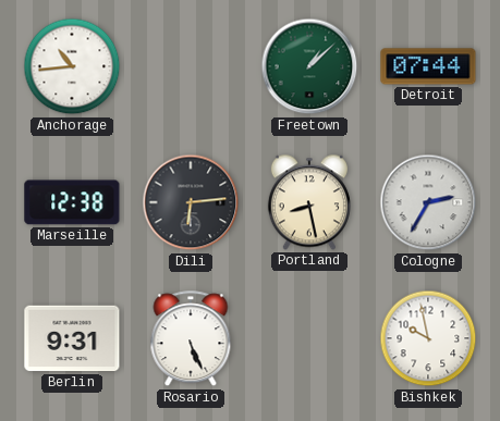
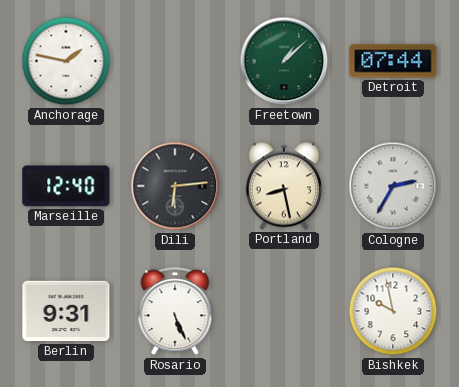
Anchorage: 10:44 -> 1:47
Marseille: 12:38 -> 12:40
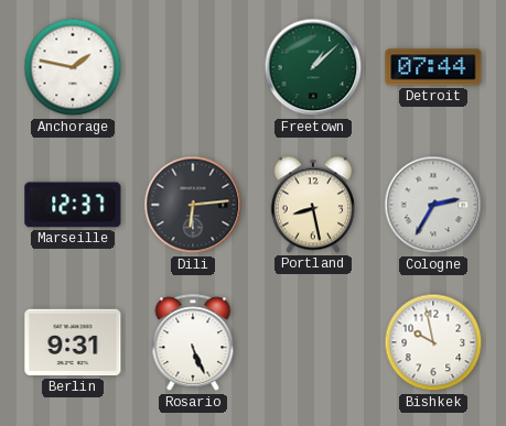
Marseille: 12:40 -> 12:37
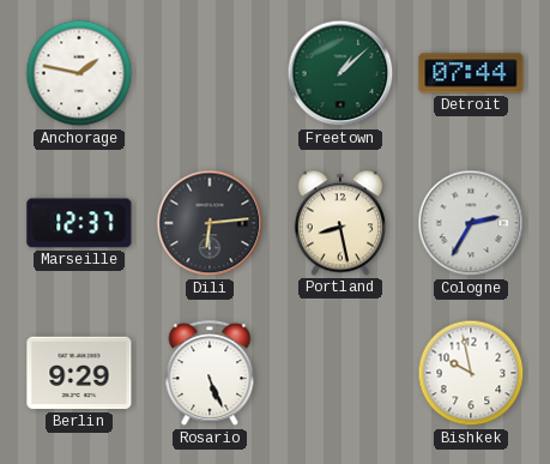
Berlin: 9:31 -> 9:29
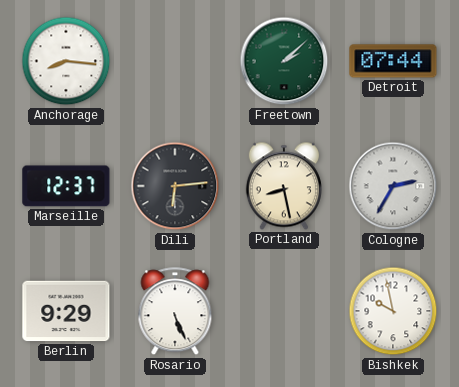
Anchorage: 1:47 -> 8:16
Freetown: 1:08 -> 2:08
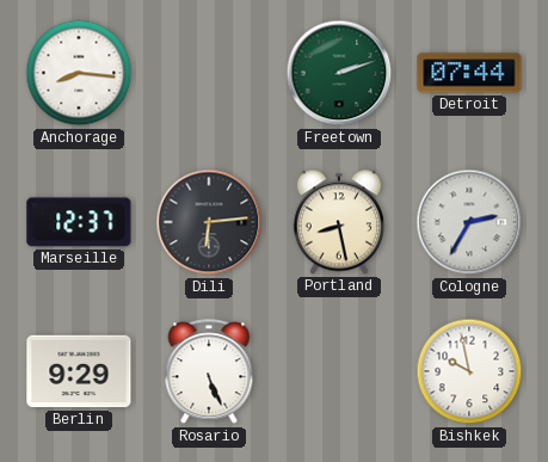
Freetown: 2:08 -> 2:12
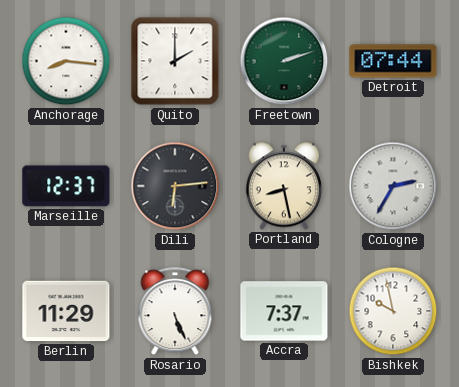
Quito: none -> 2:00
Berlin: 9:29 -> 11:29
Accra: none -> 7:37
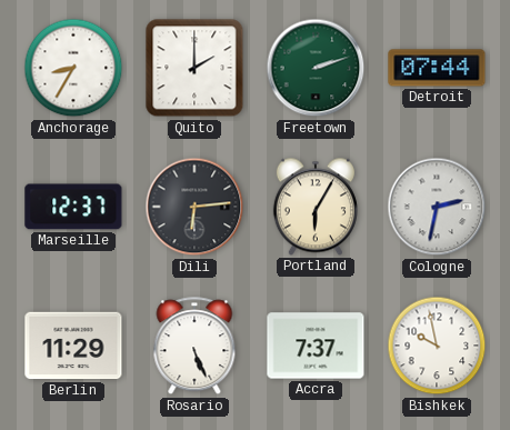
Anchorage: 8:16 -> 8:35
Portland: 8:28 -> 6:05
Cologne: 2:35 -> 2:32
